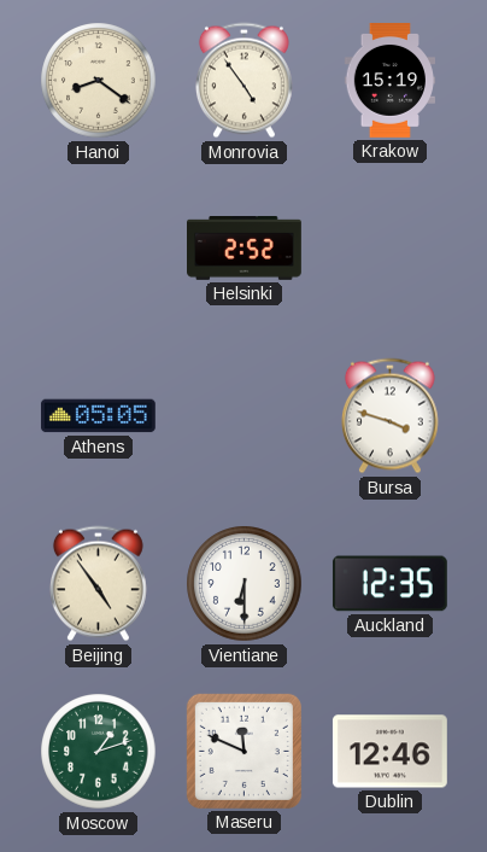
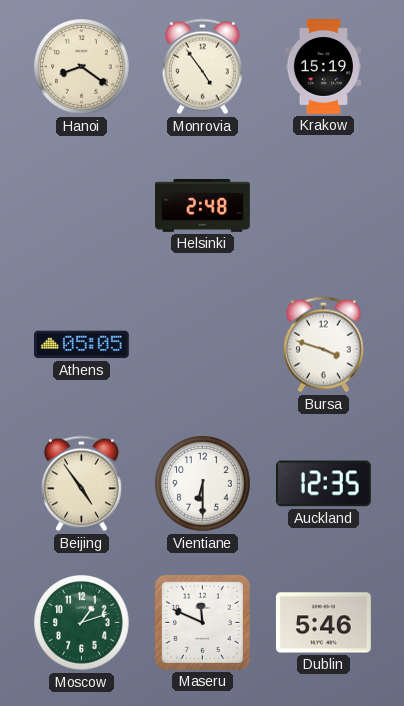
Helsinki: 2:52 -> 2:48
Dublin: 12:46 -> 5:46
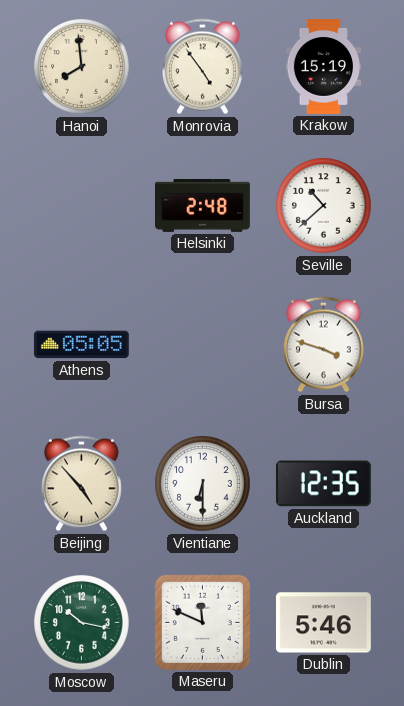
Hanoi: 8:21 -> 7:59
Seville: none -> 10:38
Beijing: 4:54 -> 4:53
Moscow: 1:12 -> 10:17
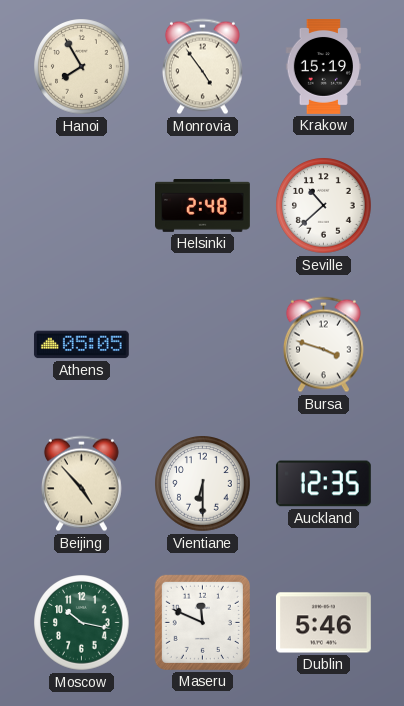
Hanoi: 7:59 -> 7:55
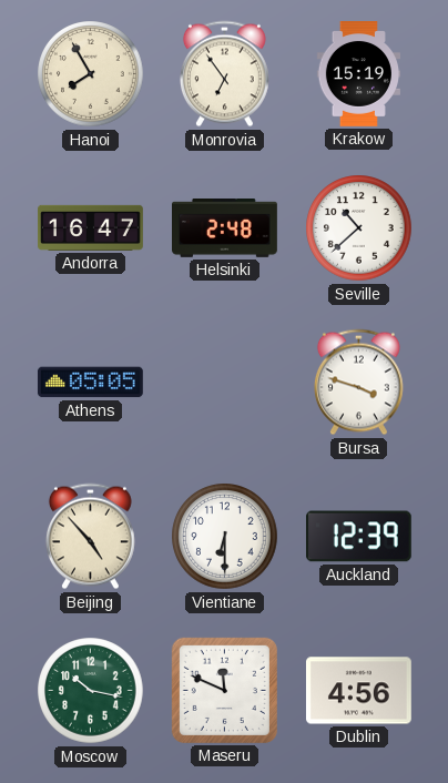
Monrovia: 4:54 -> 6:54
Andorra: none -> 16:47
Auckland: 12:35 -> 12:39
Dublin: 5:46 -> 4:56
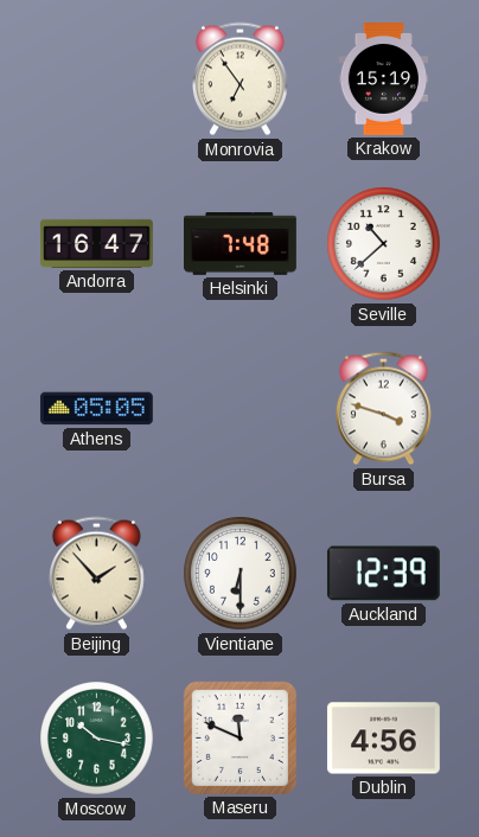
Hanoi: 7:55 -> none
Helsinki: 2:48 -> 7:48
Beijing: 4:53 -> 1:53
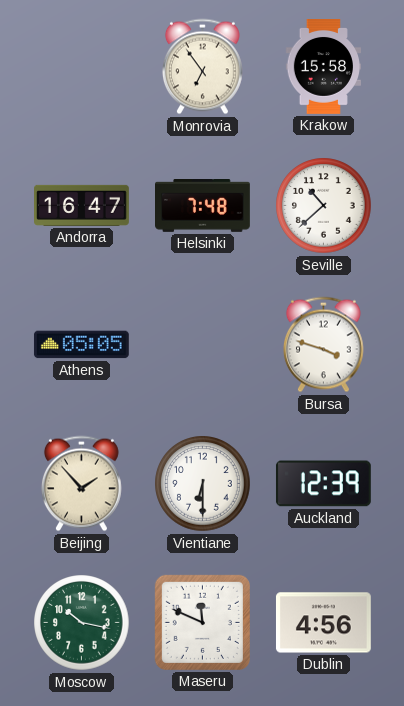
Krakow: 15:19 -> 15:58
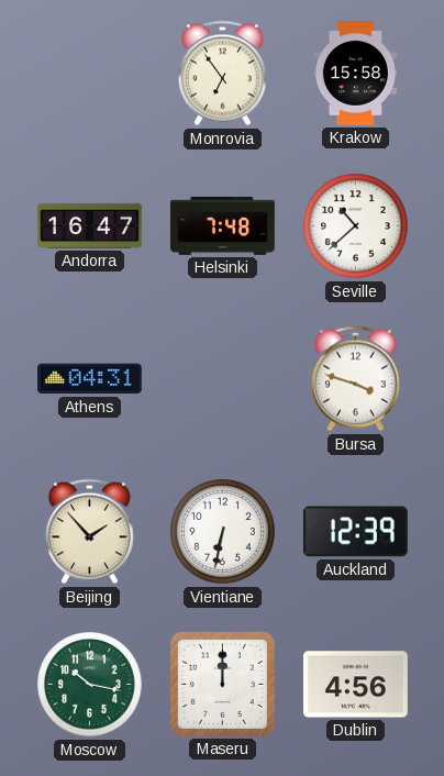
Athens: 05:05 -> 04:31
Vientiane: 6:30 -> 6:32
Maseru: 11:49 -> 12:00
